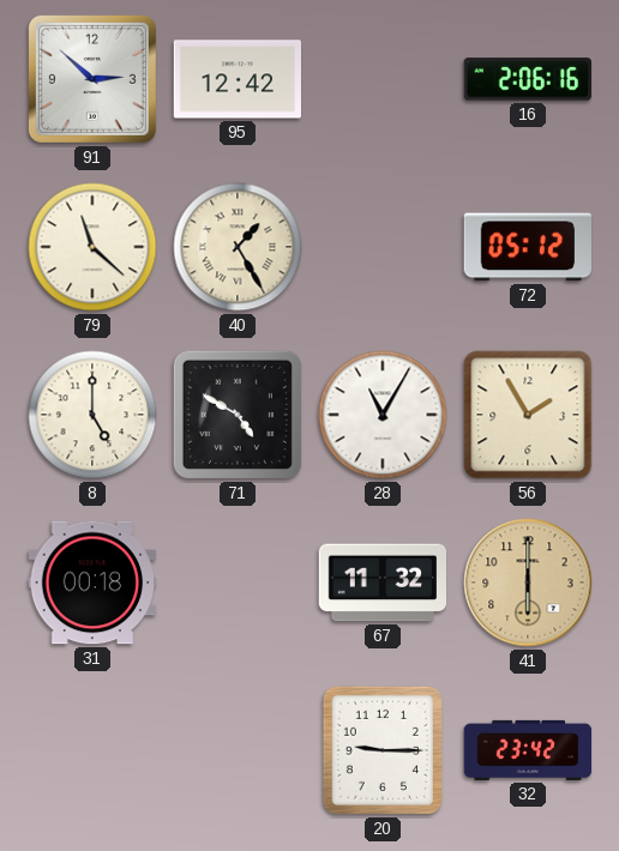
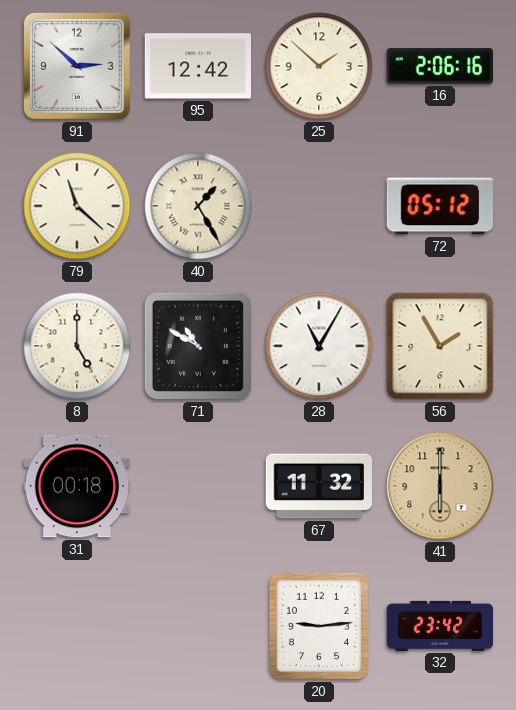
25: none -> 1:52
71: 4:50 -> 10:50
20: 9:15 -> 9:14
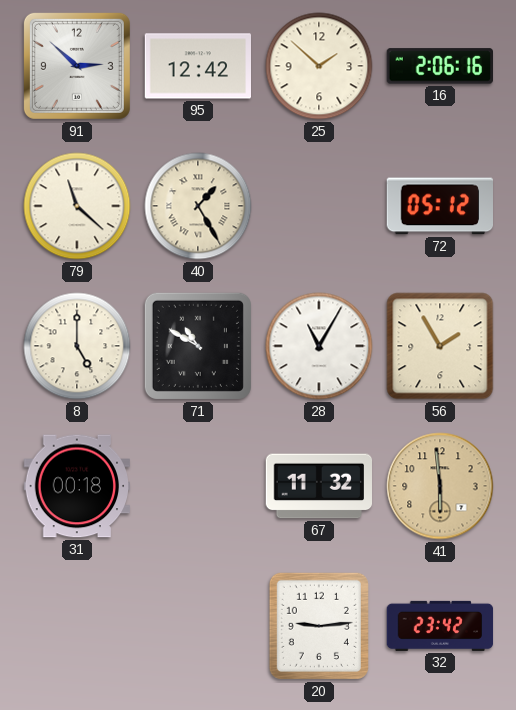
41: 6:00 -> 5:59
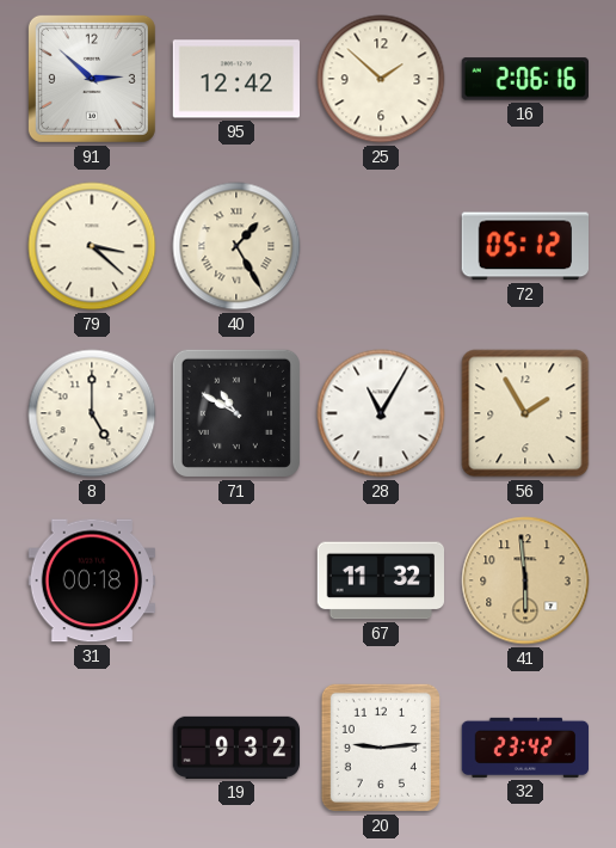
79: 11:22 -> 3:22
19: none -> 9:32
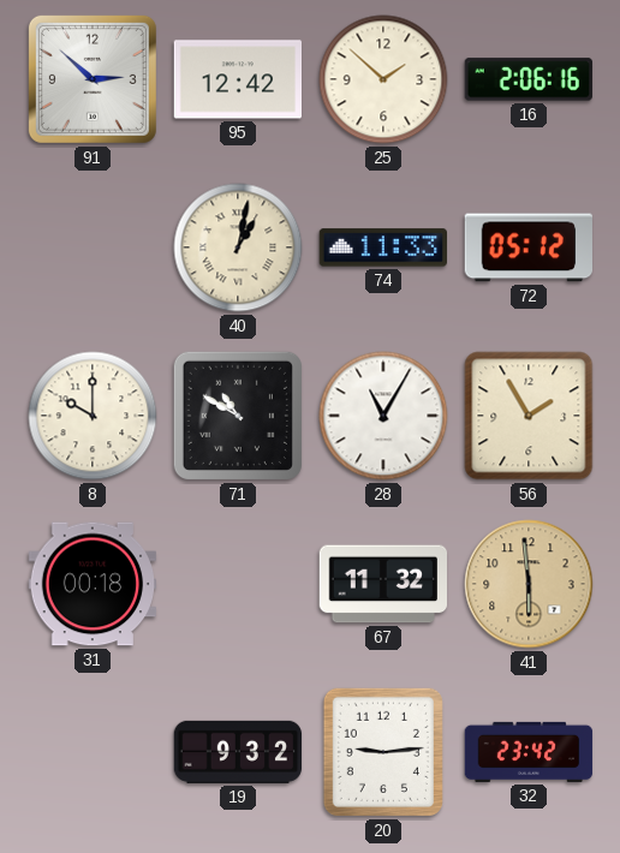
79: 3:22 -> none
40: 1:25 -> 1:02
74: none -> 11:33
8: 5:00 -> 10:00
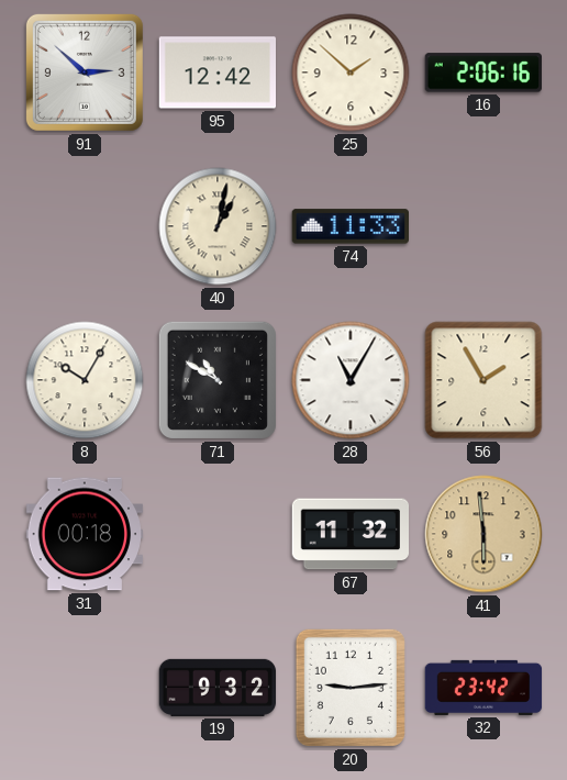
72: 05:12 -> none
8: 10:00 -> 10:05
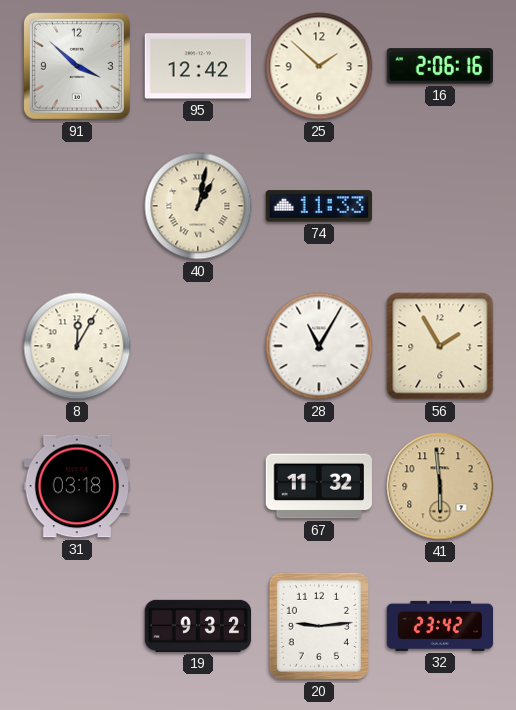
91: 2:52 -> 3:52
8: 10:05 -> 12:05
71: 10:50 -> none
31: 00:18 -> 03:18
